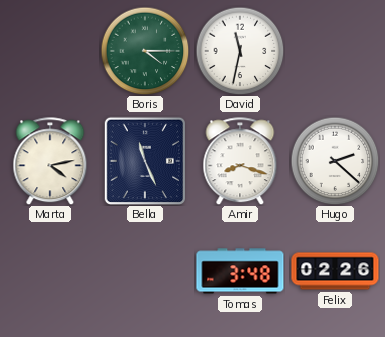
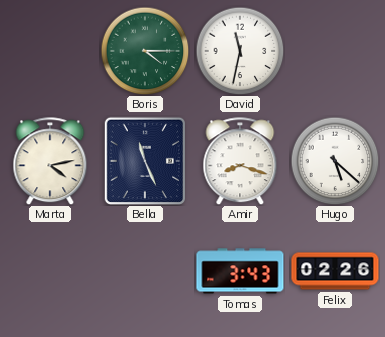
Hugo: 2:22 -> 5:22
Tomas: 3:48 -> 3:43
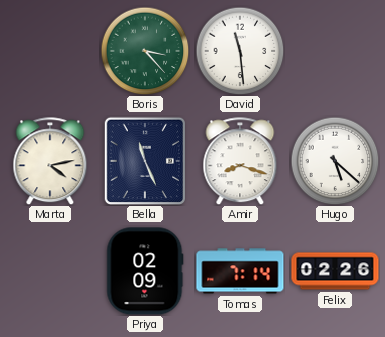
Boris: 4:15 -> 3:23
David: 11:32 -> 11:29
Priya: none -> 02:09
Tomas: 3:43 -> 7:14
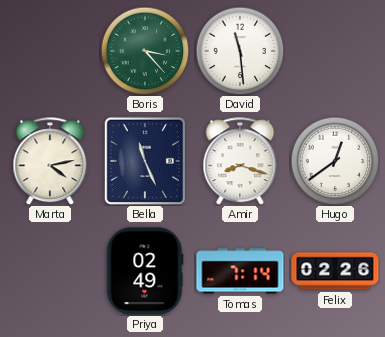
Hugo: 5:22 -> 12:39
Priya: 02:09 -> 02:49
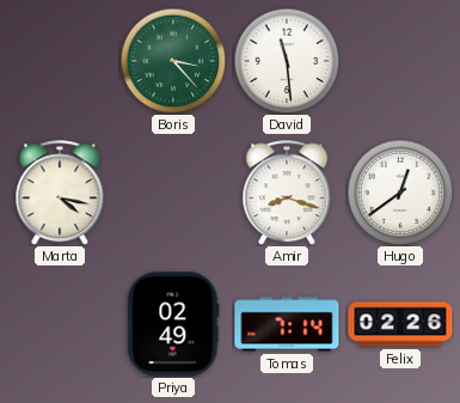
Marta: 4:13 -> 4:17
Bella: 11:26 -> none
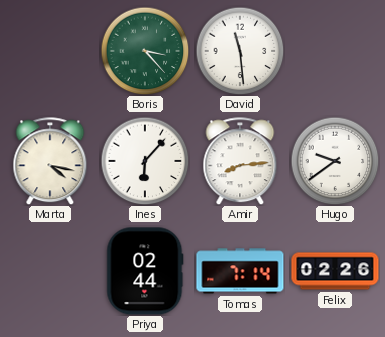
Ines: none -> 6:07
Amir: 8:18 -> 8:14
Hugo: 12:39 -> 9:39
Priya: 02:49 -> 02:44
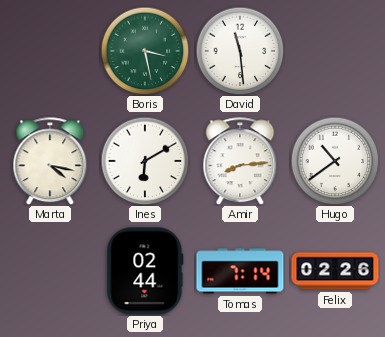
Boris: 3:23 -> 3:28
Ines: 6:07 -> 6:10
Hugo: 9:39 -> 10:39
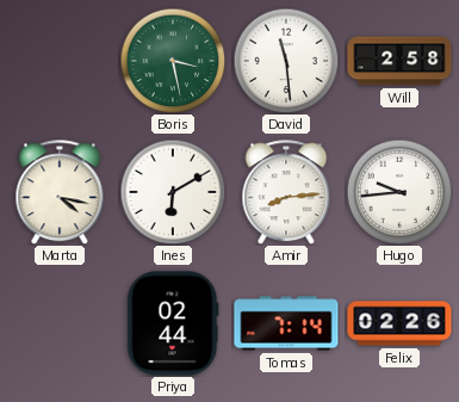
Will: none -> 2:58
Hugo: 10:39 -> 9:44
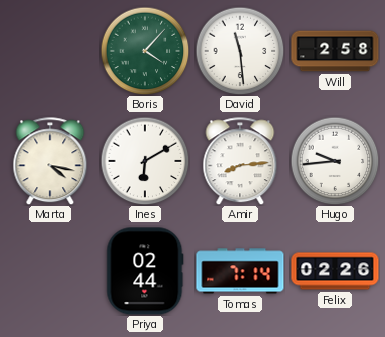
Boris: 3:28 -> 4:07
